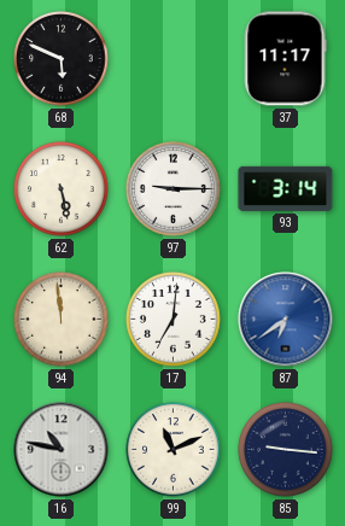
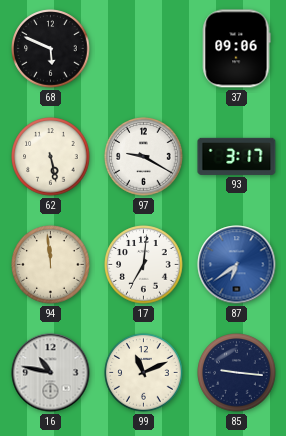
37: 11:17 -> 09:06
97: 9:15 -> 9:20
93: 3:14 -> 3:17
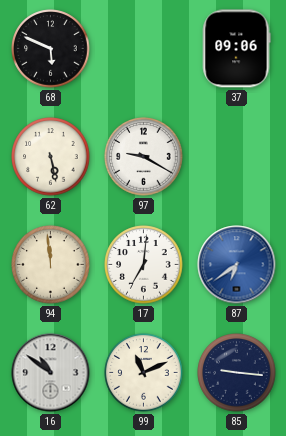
93: 3:17 -> none
16: 10:47 -> 10:51
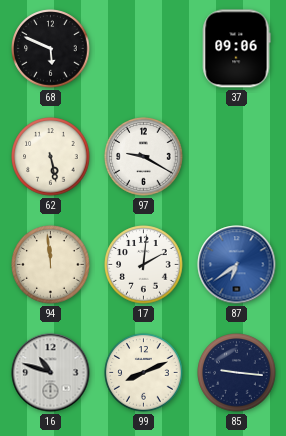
17: 7:01 -> 2:01
16: 10:51 -> 10:48
99: 11:11 -> 8:11
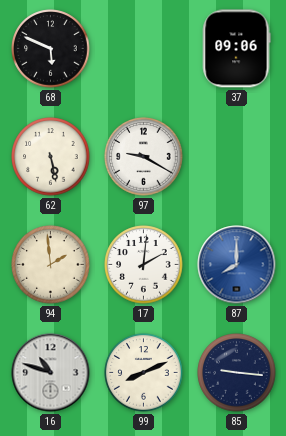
94: 11:59 -> 1:59
87: 6:39 -> 8:00
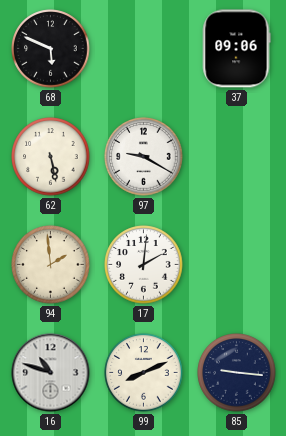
87: 8:00 -> none
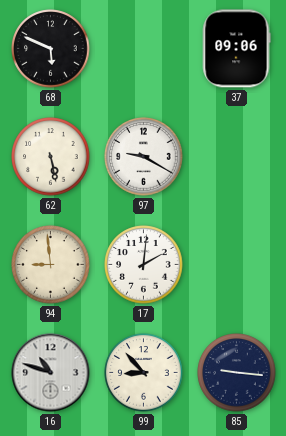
94: 1:59 -> 8:59
99: 8:11 -> 8:53
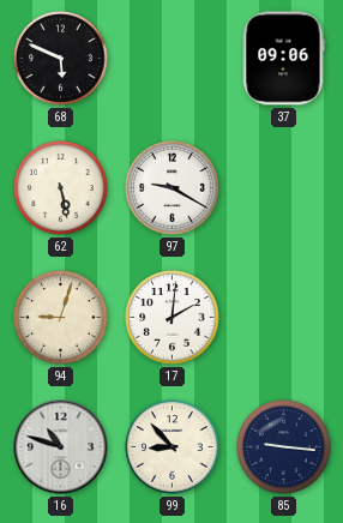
94: 8:59 -> 9:03
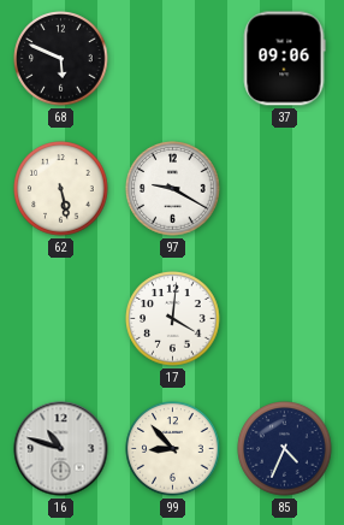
94: 9:03 -> none
17: 2:01 -> 4:01
85: 9:16 -> 4:34
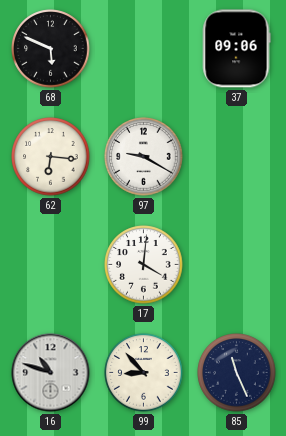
62: 5:28 -> 6:16
85: 4:34 -> 11:26
